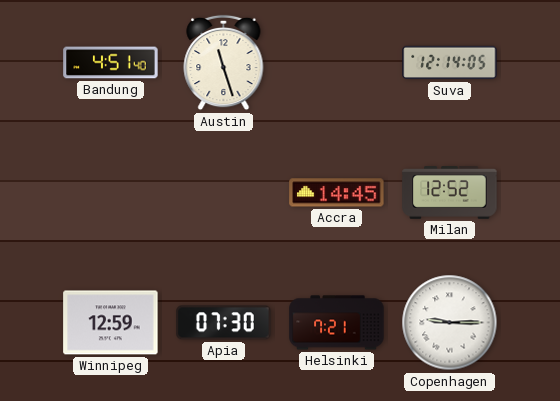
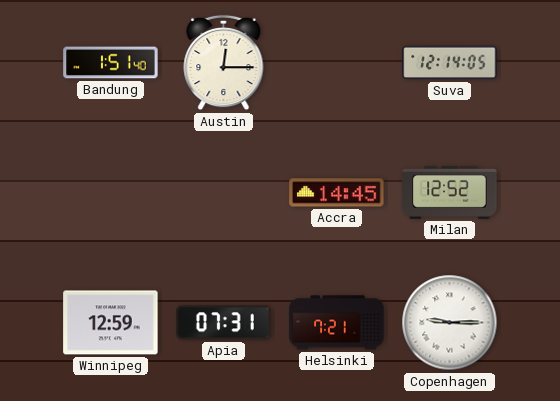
Bandung: 4:51 -> 1:51
Austin: 11:27 -> 12:15
Apia: 07:30 -> 07:31
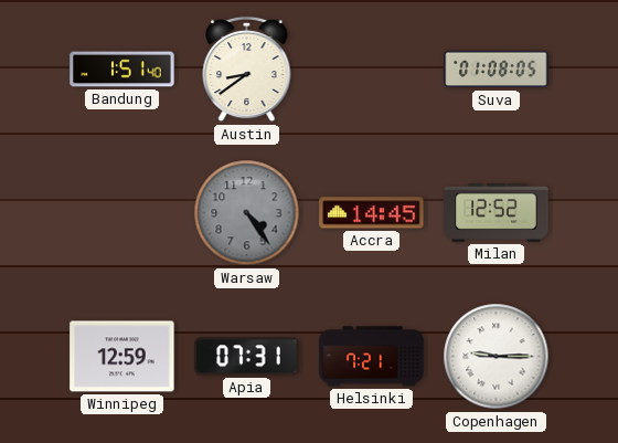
Austin: 12:15 -> 8:39
Suva: 12:14 -> 01:08
Warsaw: none -> 4:24
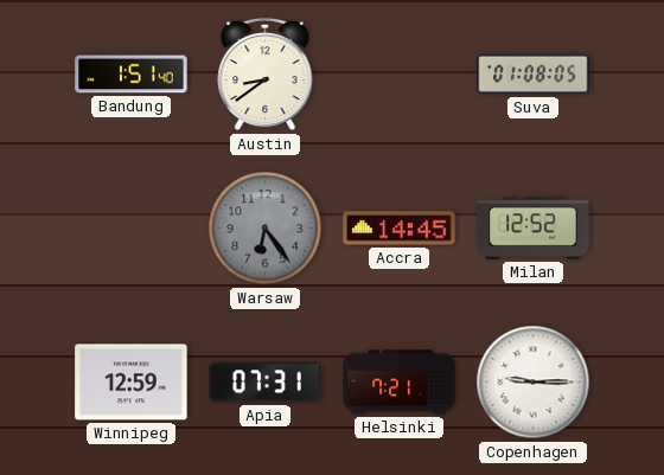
Warsaw: 4:24 -> 6:24
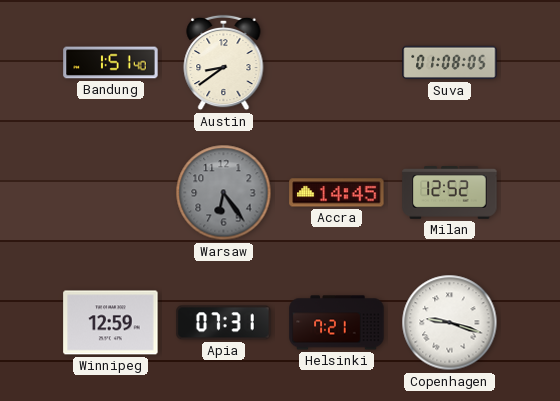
Copenhagen: 9:15 -> 9:18
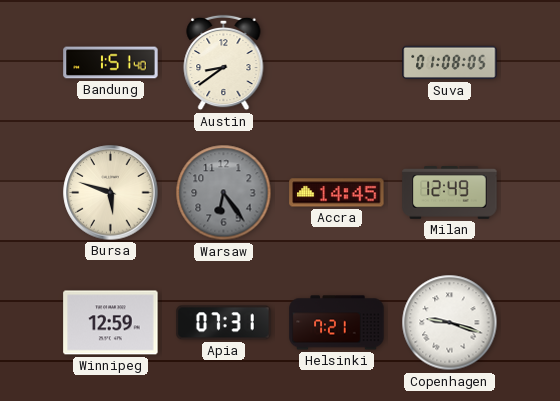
Bursa: none -> 5:48
Milan: 12:52 -> 12:49
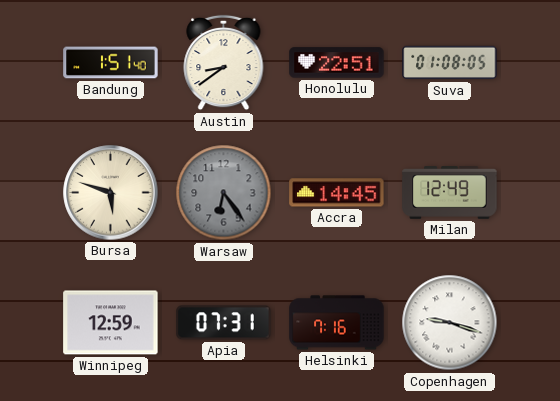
Honolulu: none -> 22:51
Helsinki: 7:21 -> 7:16
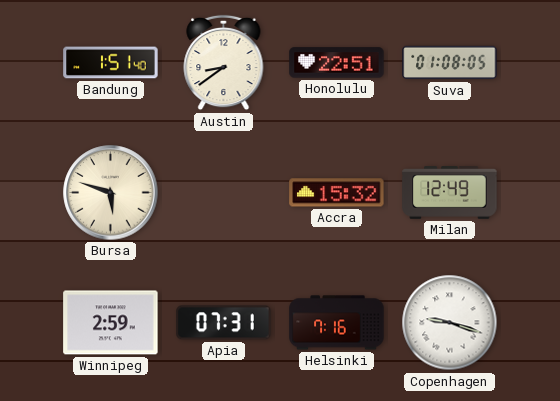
Warsaw: 6:24 -> none
Accra: 14:45 -> 15:32
Winnipeg: 12:59 -> 2:59
